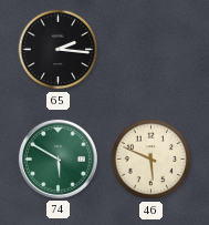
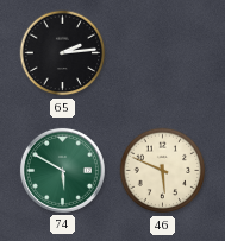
65: 2:16 -> 2:14
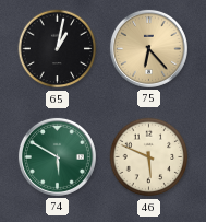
65: 2:14 -> 1:02
75: none -> 6:23
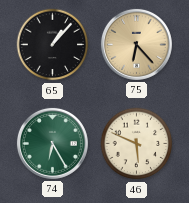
65: 1:02 -> 1:07
74: 5:50 -> 6:25
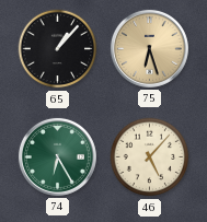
75: 6:23 -> 6:27
46: 5:49 -> 5:07
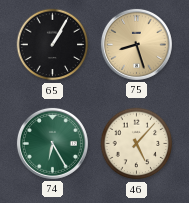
65: 1:07 -> 1:05
75: 6:27 -> 8:27
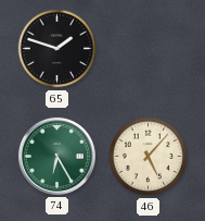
65: 1:05 -> 1:48
75: 8:27 -> none
